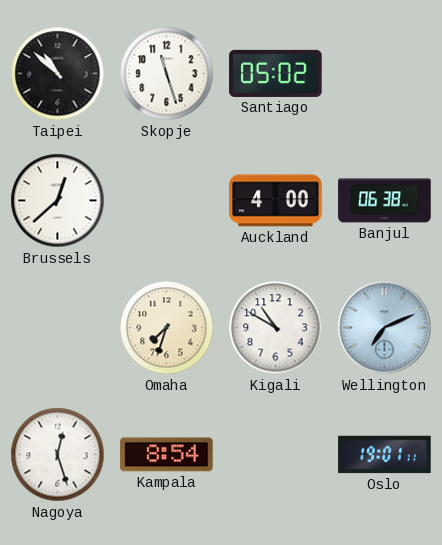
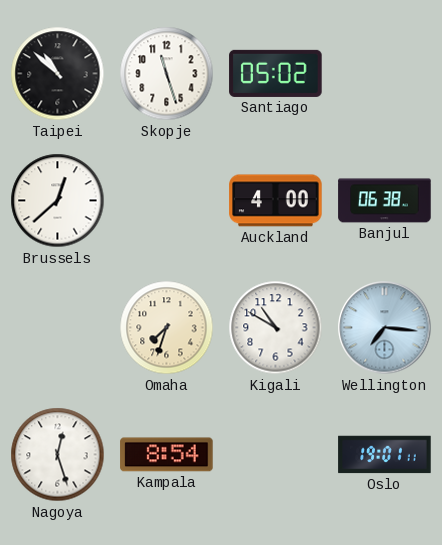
Wellington: 7:11 -> 7:16
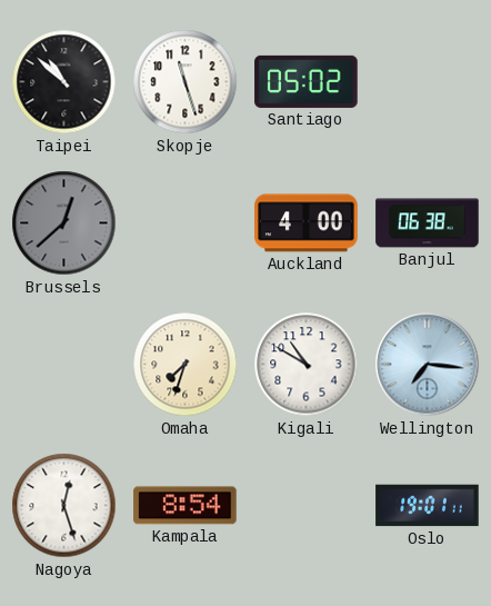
Brussels dial: white -> grey
